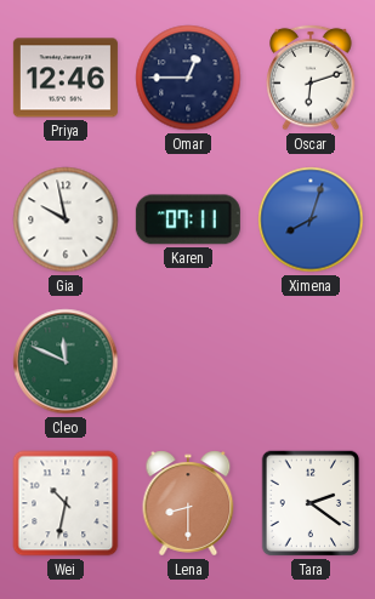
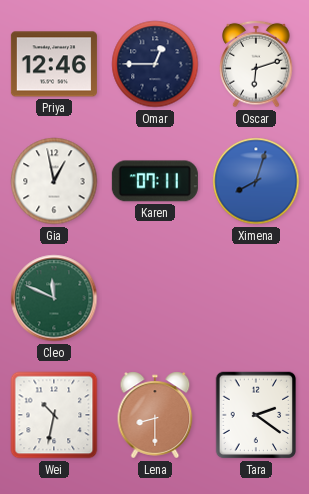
Gia: 9:58 -> 12:58
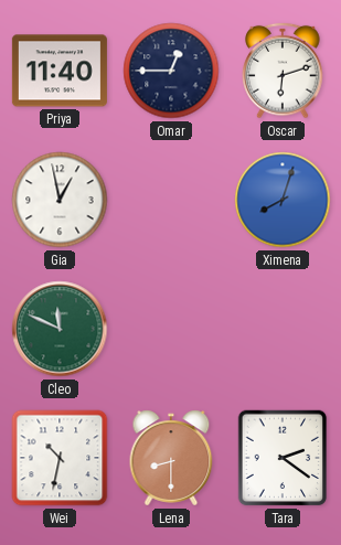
Priya: 12:46 -> 11:40
Karen: 07:11 -> none
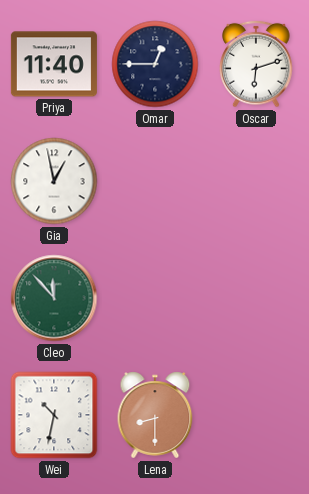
Ximena: 8:03 -> none
Cleo: 11:49 -> 11:53
Tara: 2:21 -> none
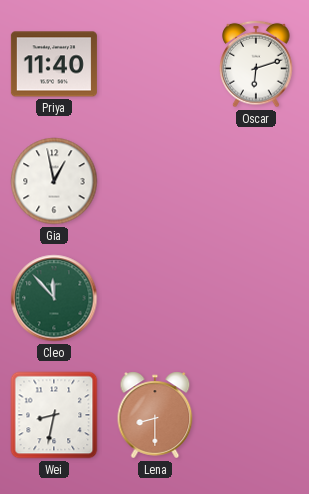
Omar: 12:45 -> none
Wei: 10:32 -> 8:32
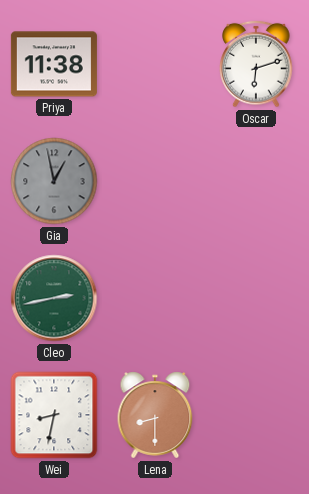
Priya: 11:40 -> 11:38
Gia dial: white -> grey
Cleo: 11:53 -> 2:43
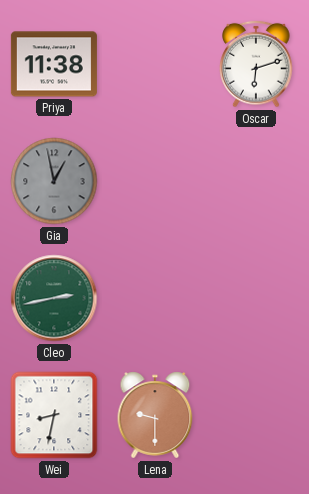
Lena: 8:30 -> 9:30
